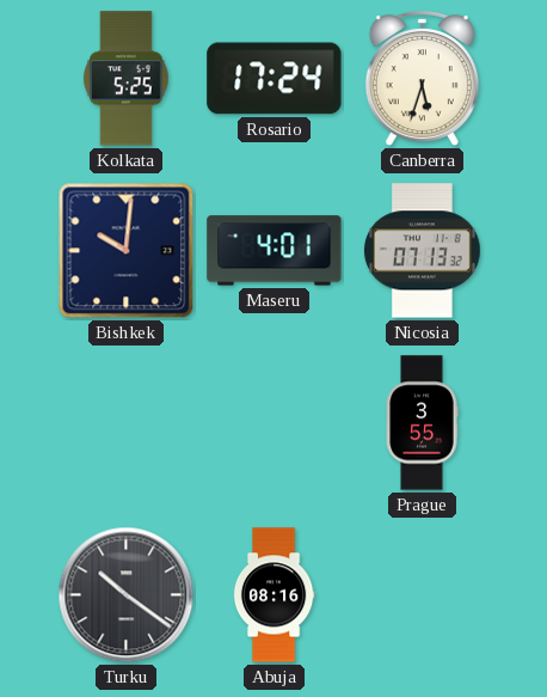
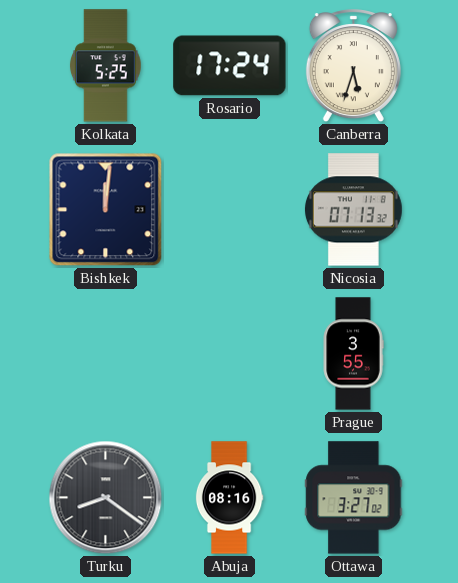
Bishkek: 10:01 -> 12:01
Maseru: 4:01 -> none
Turku: 10:21 -> 8:21
Ottawa: none -> 3:27
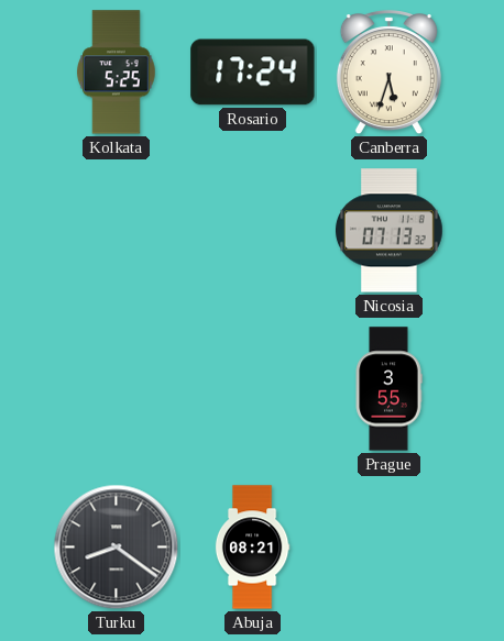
Bishkek: 12:01 -> none
Abuja: 08:16 -> 08:21
Ottawa: 3:27 -> none
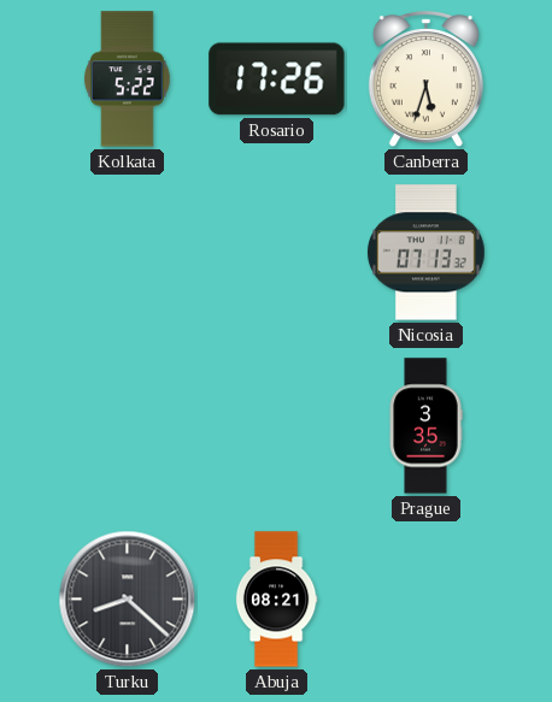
Kolkata: 5:25 -> 5:22
Rosario: 17:24 -> 17:26
Prague: 3:55 -> 3:35
Turku: 8:21 -> 8:22
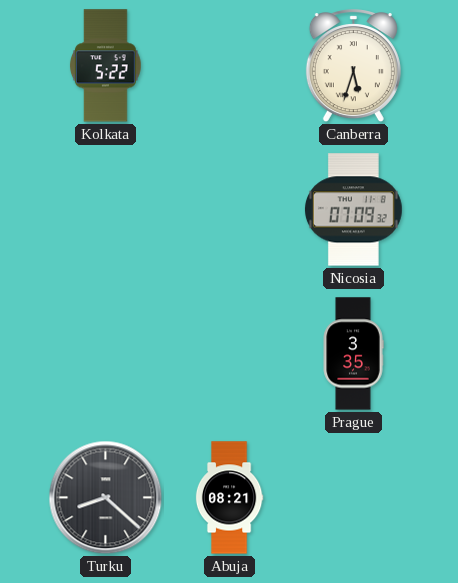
Rosario: 17:26 -> none
Nicosia: 07:13 -> 07:09
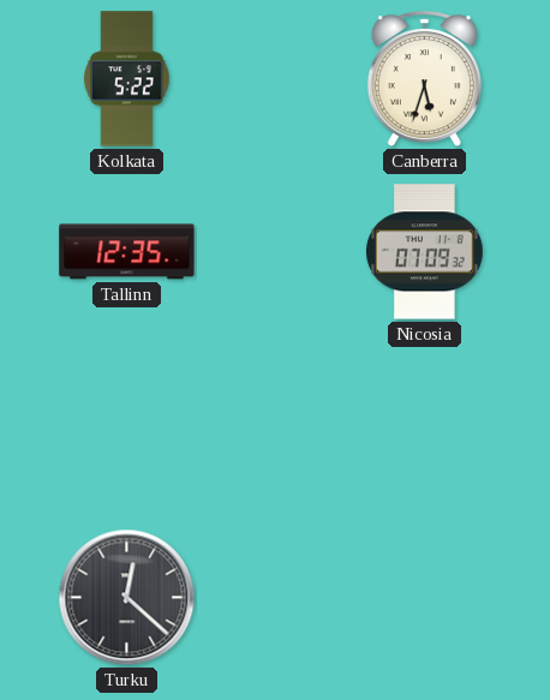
Tallinn: none -> 12:35
Prague: 3:35 -> none
Turku: 8:22 -> 12:22
Abuja: 08:21 -> none
